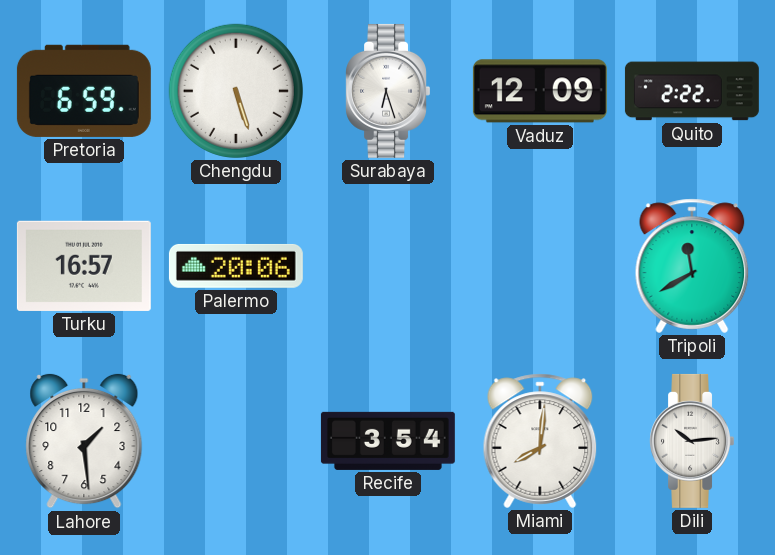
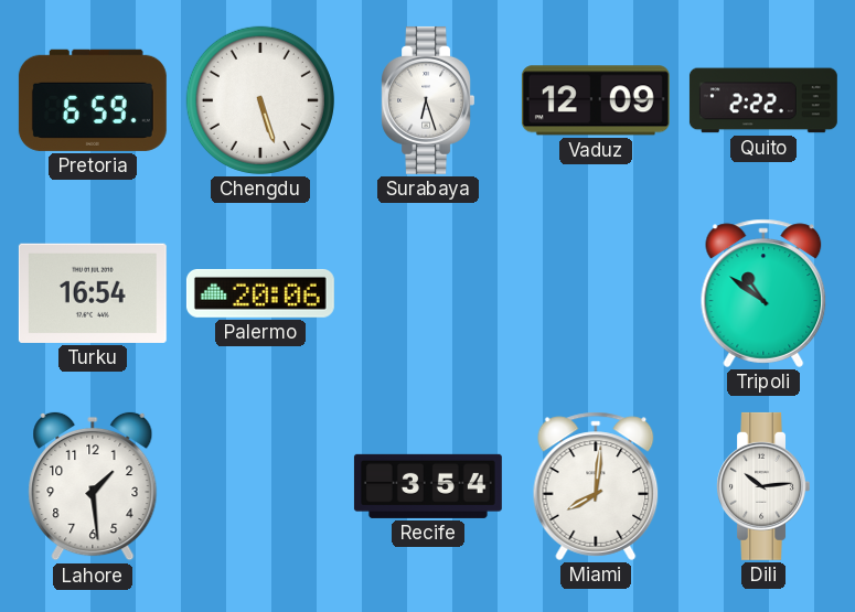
Turku: 16:57 -> 16:54
Tripoli: 11:40 -> 10:51
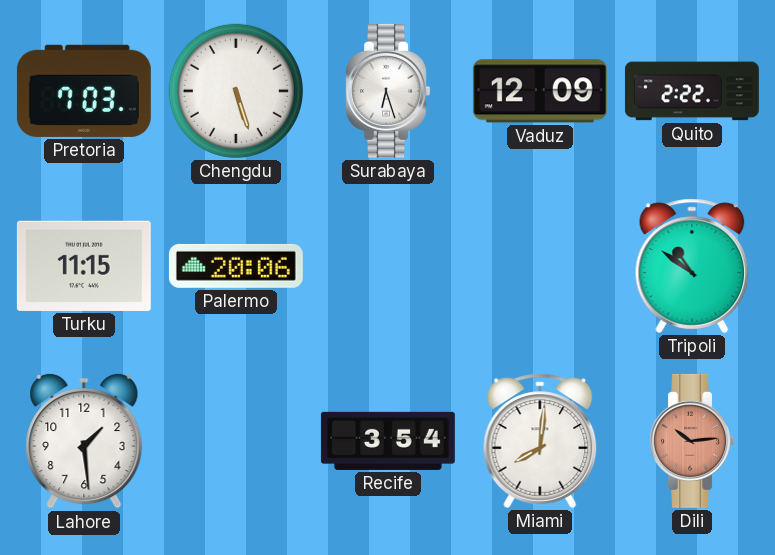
Pretoria: 6:59 -> 7:03
Turku: 16:54 -> 11:15
Dili dial: white -> salmon
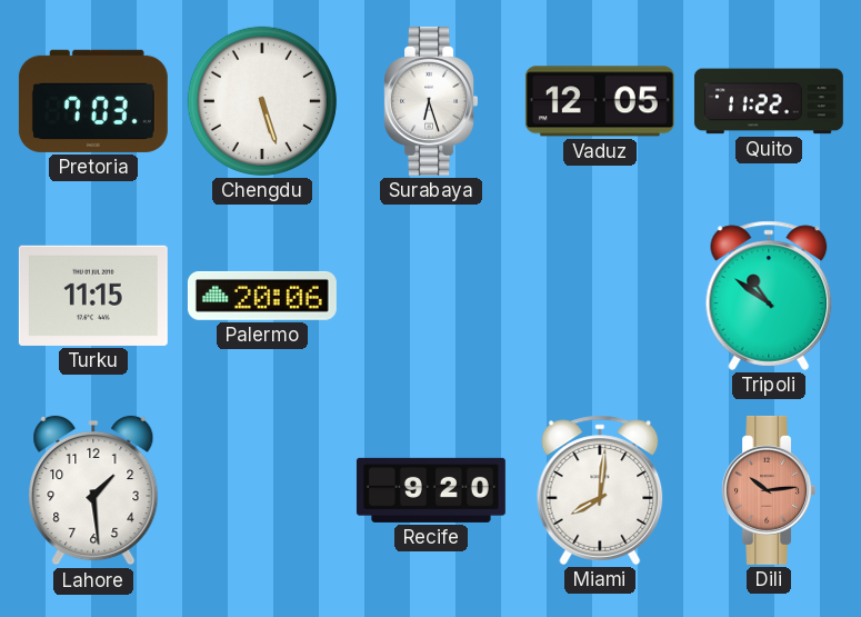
Vaduz: 12:09 -> 12:05
Quito: 2:22 -> 11:22
Recife: 3:54 -> 9:20
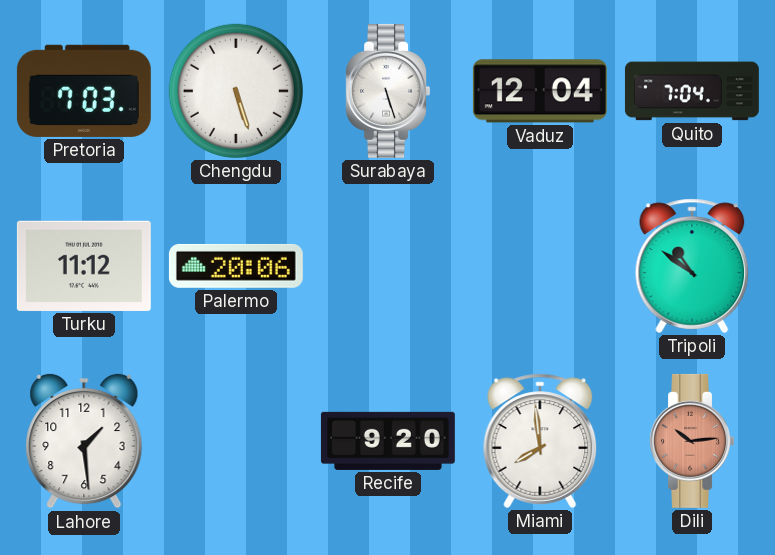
Surabaya: 6:27 -> 5:27
Vaduz: 12:05 -> 12:04
Quito: 11:22 -> 7:04
Turku: 11:15 -> 11:12
Miami: 8:01 -> 7:59
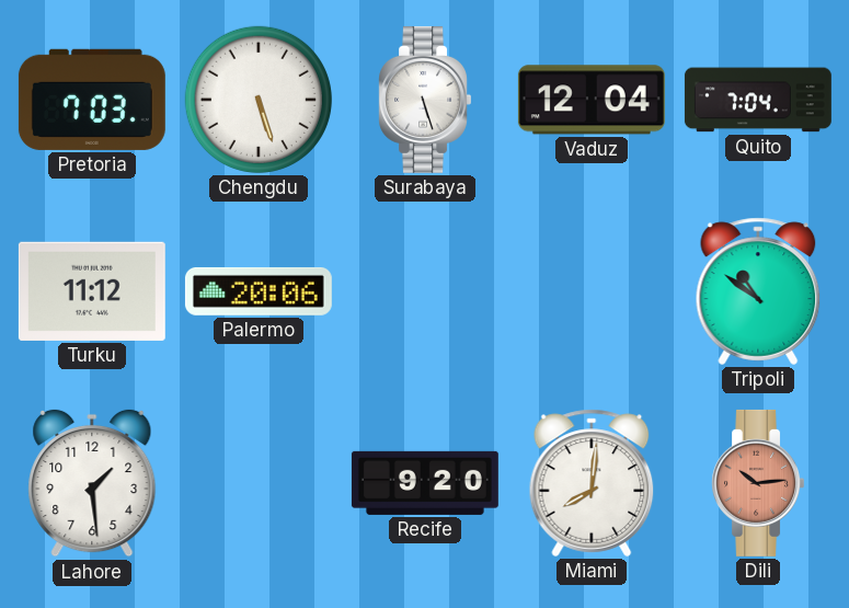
Miami: 7:59 -> 8:01
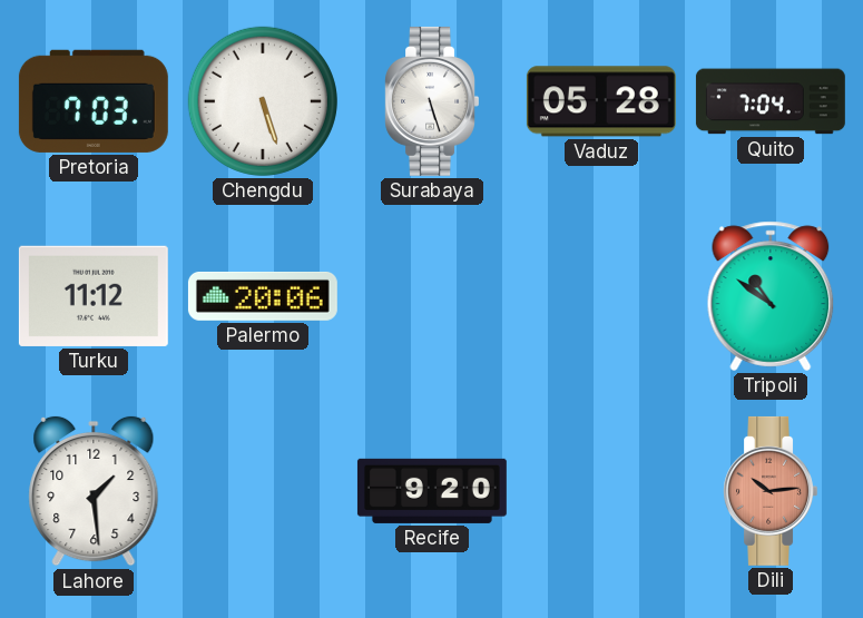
Vaduz: 12:04 -> 05:28
Miami: 8:01 -> none
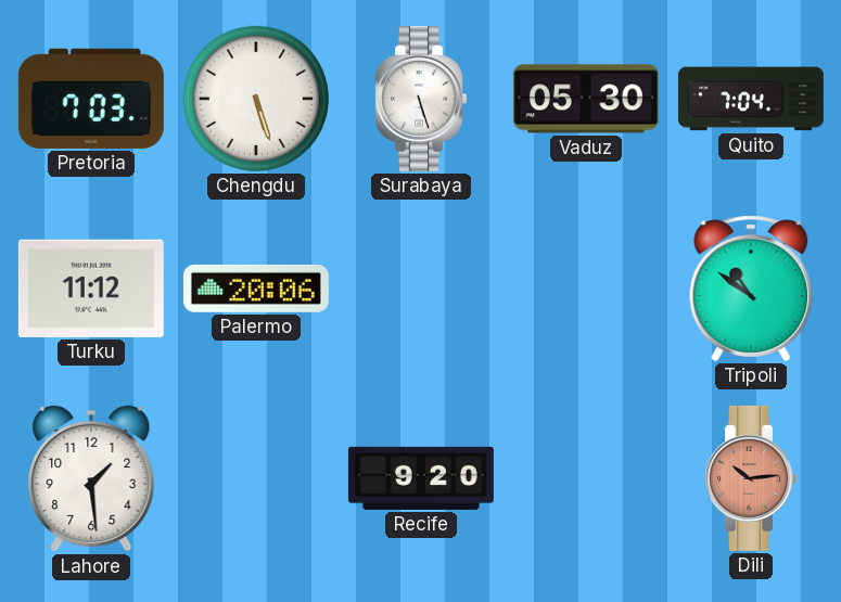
Vaduz: 05:28 -> 05:30
